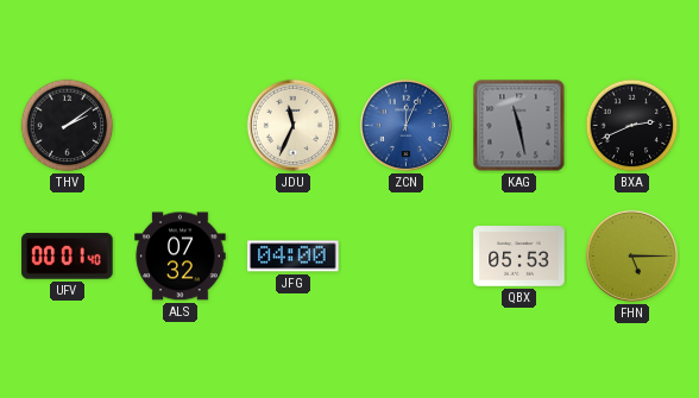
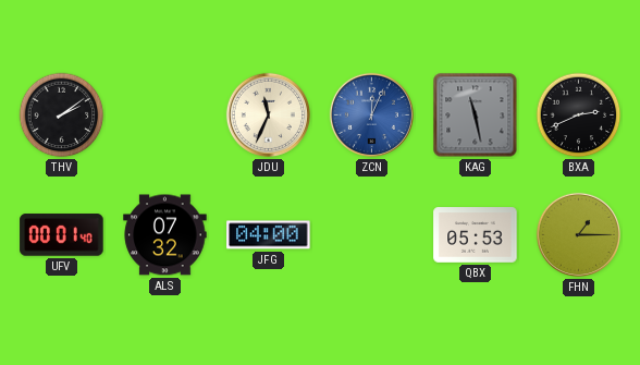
FHN: 5:15 -> 1:15
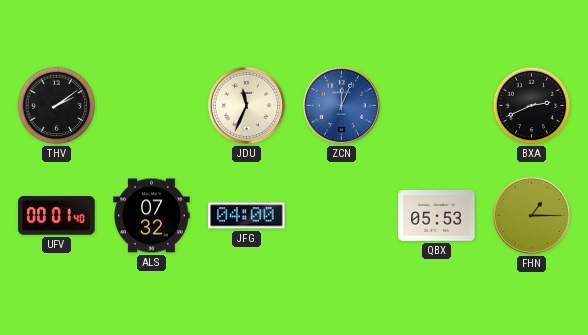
KAG: 11:28 -> none
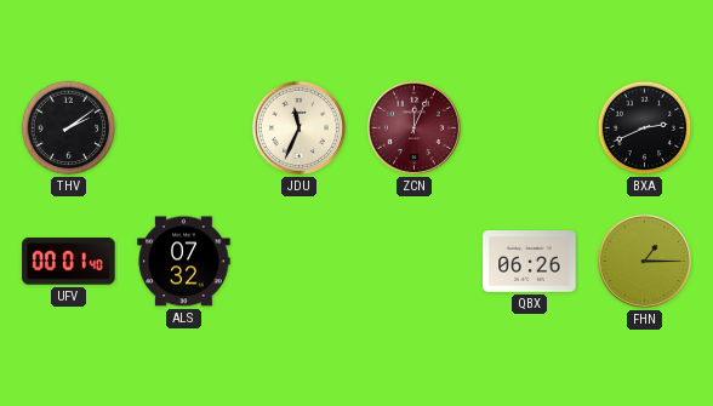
ZCN dial: blue -> burgundy
JFG: 04:00 -> none
QBX: 05:53 -> 06:26
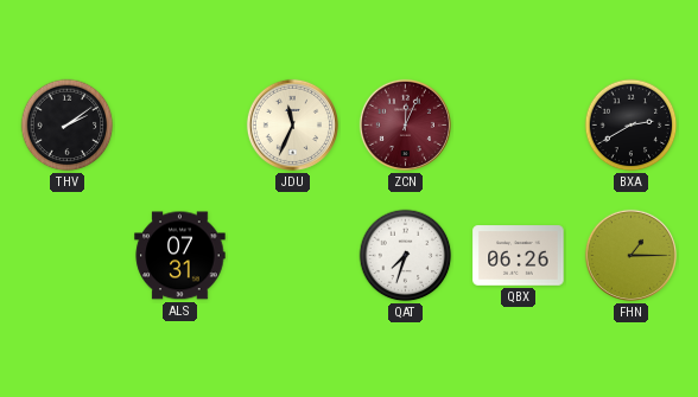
BXA: 2:41 -> 2:40
UFV: 00:01 -> none
ALS: 07:32 -> 07:31
QAT: none -> 7:33
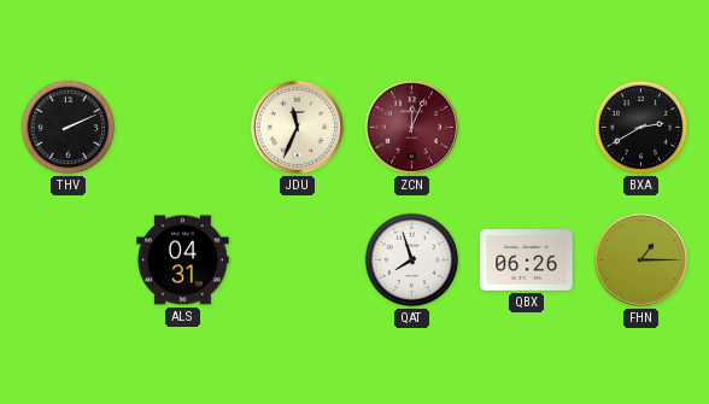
THV: 2:09 -> 2:11
ALS: 07:31 -> 04:31
QAT: 7:33 -> 7:57
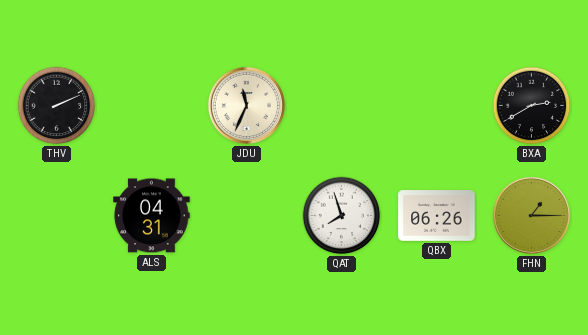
ZCN: 12:04 -> none
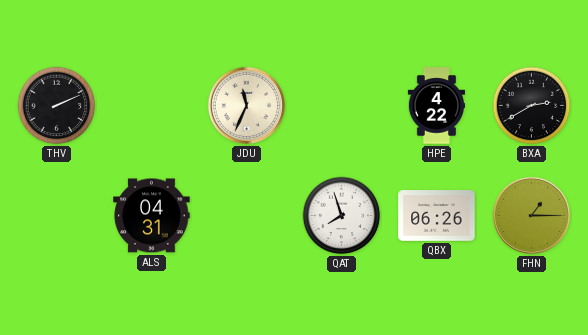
HPE: none -> 4:22
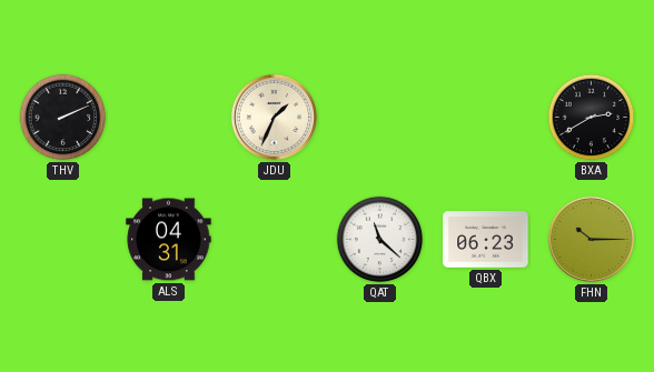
JDU: 11:34 -> 1:34
HPE: 4:22 -> none
QAT: 7:57 -> 11:22
QBX: 06:26 -> 06:23
FHN: 1:15 -> 10:15
